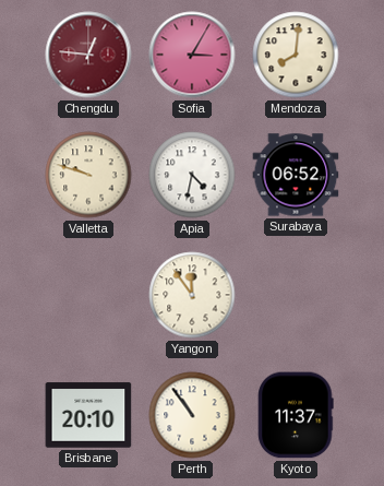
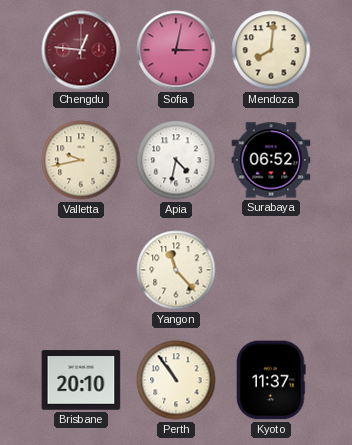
Sofia: 3:05 -> 3:02
Valletta: 9:48 -> 9:43
Yangon: 11:54 -> 11:23
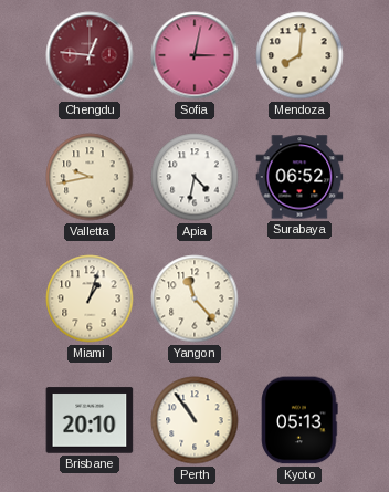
Miami: none -> 1:03
Kyoto: 11:37 -> 05:13
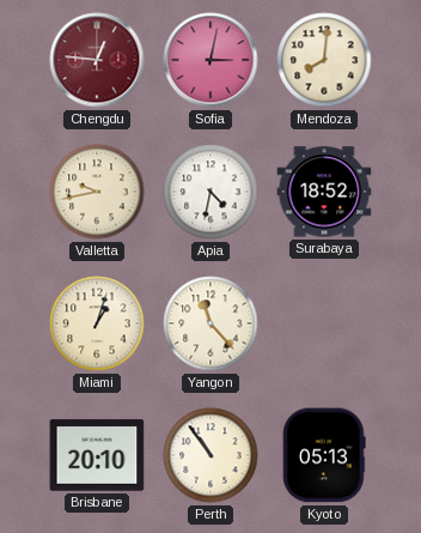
Surabaya: 06:52 -> 18:52
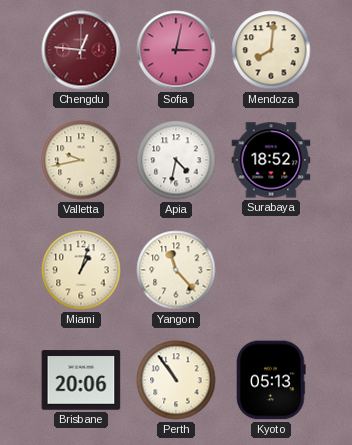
Brisbane: 20:10 -> 20:06
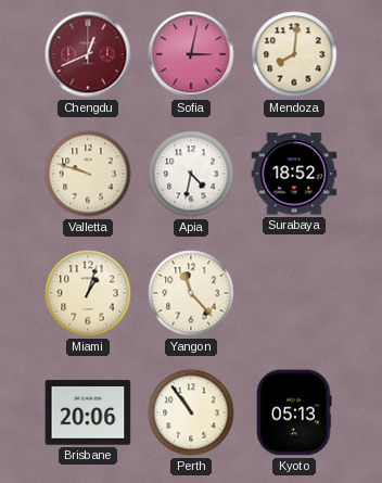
Chengdu: 12:46 -> 12:41
Valletta: 9:43 -> 9:48
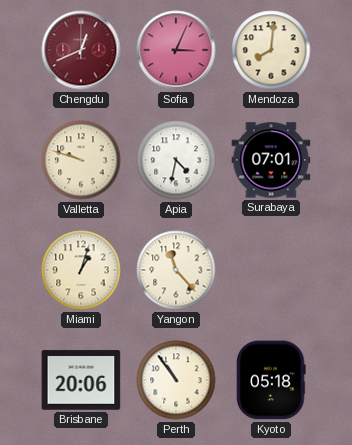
Sofia: 3:02 -> 3:04
Surabaya: 18:52 -> 07:01
Kyoto: 05:13 -> 05:18
